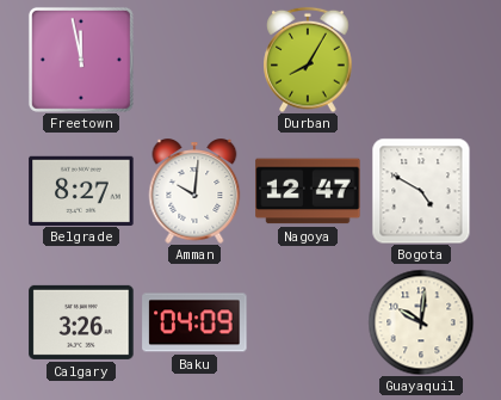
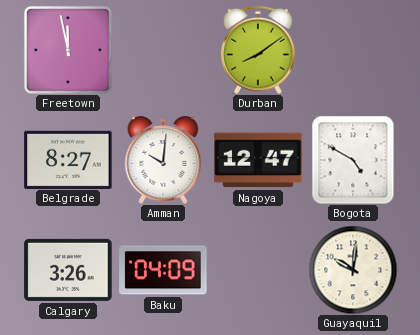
Durban: 8:05 -> 8:09
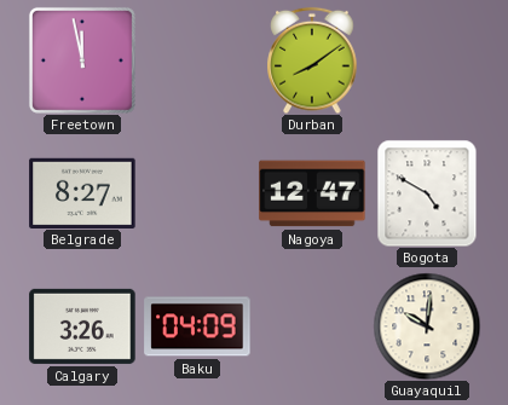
Amman: 10:01 -> none
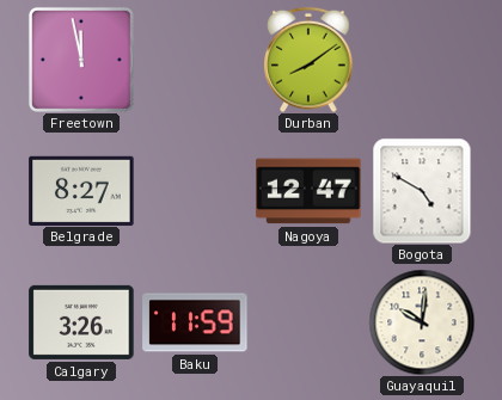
Baku: 04:09 -> 11:59
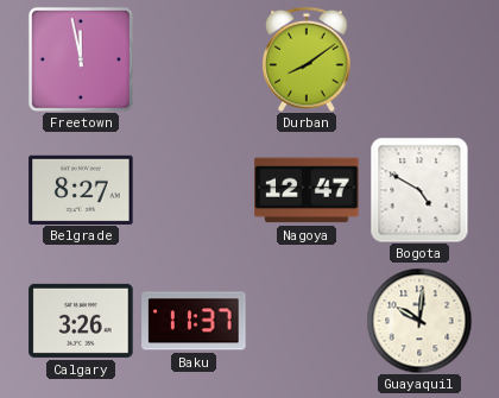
Baku: 11:59 -> 11:37
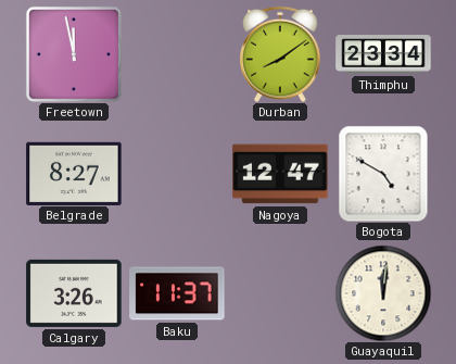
Thimphu: none -> 23:34
Guayaquil: 10:01 -> 12:01
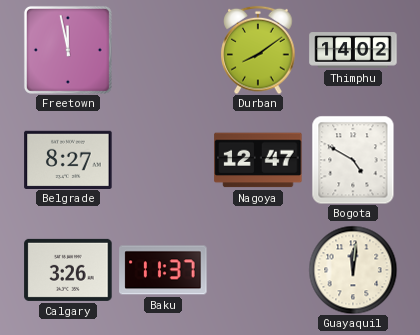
Thimphu: 23:34 -> 14:02
